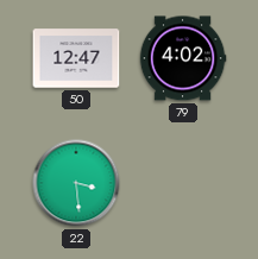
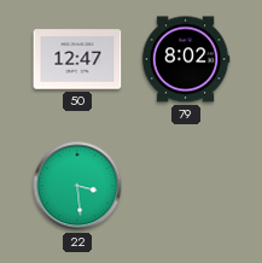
79: 4:02 -> 8:02
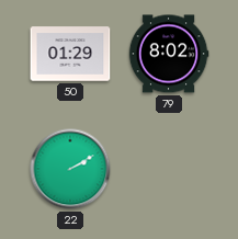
50: 12:47 -> 01:29
22: 3:29 -> 2:10
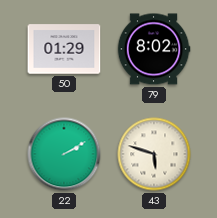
43: none -> 5:48
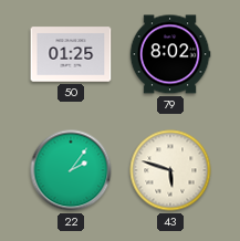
50: 01:29 -> 01:25
22: 2:10 -> 2:06
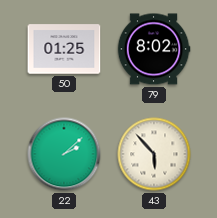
22: 2:06 -> 2:08
43: 5:48 -> 5:53
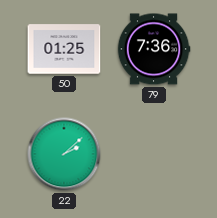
79: 8:02 -> 7:36
43: 5:53 -> none
